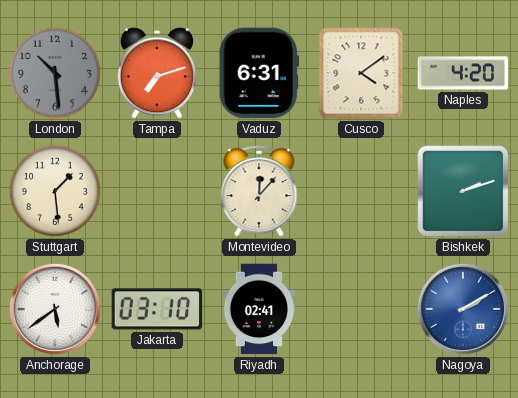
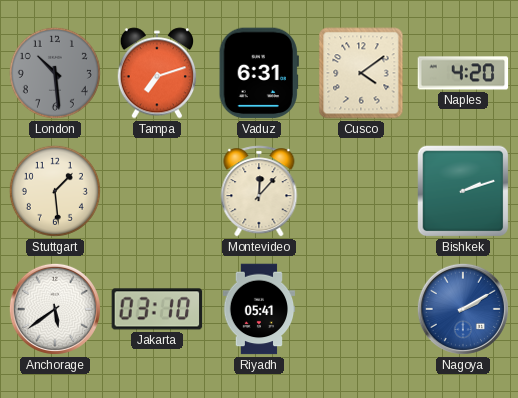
Riyadh: 02:41 -> 05:41
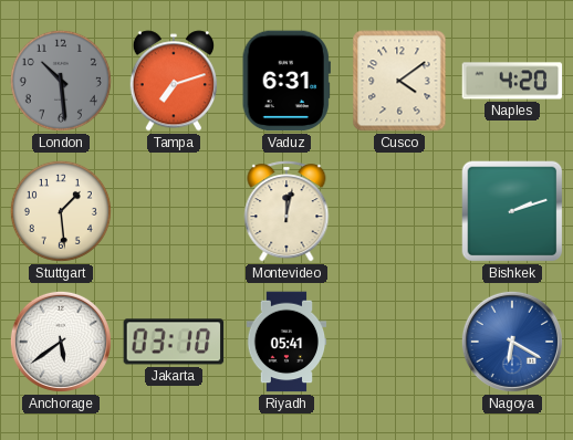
Montevideo: 12:07 -> 12:02
Nagoya: 2:10 -> 6:20
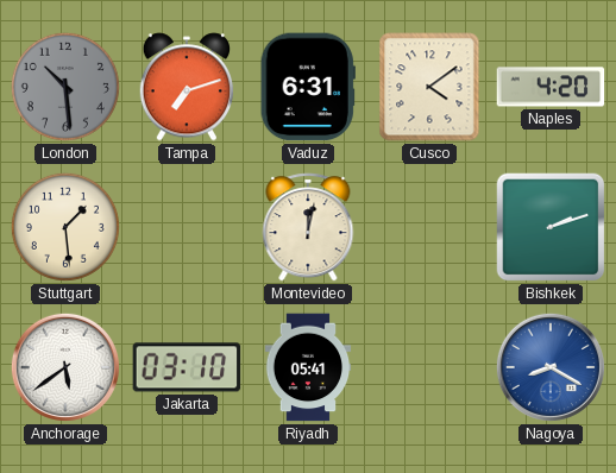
Nagoya: 6:20 -> 8:20
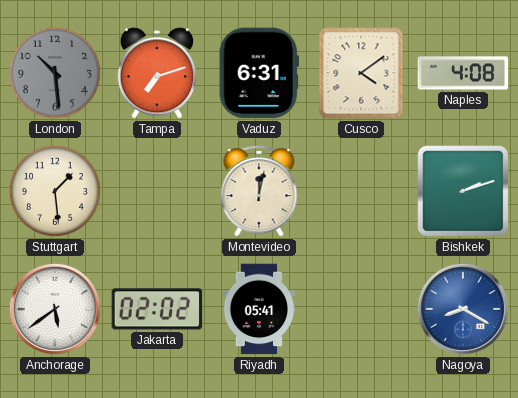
Naples: 4:20 -> 4:08
Jakarta: 03:10 -> 02:02
